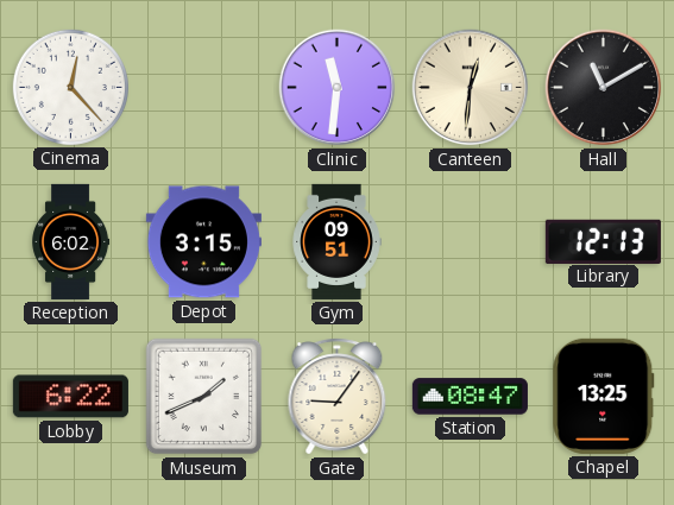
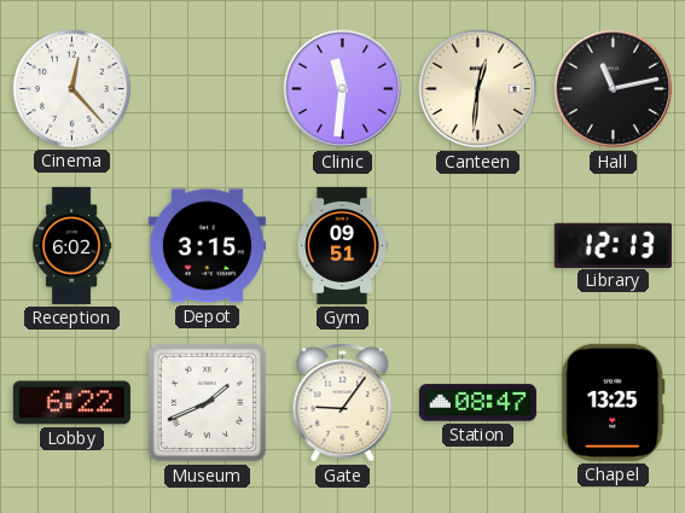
Hall: 11:10 -> 11:13
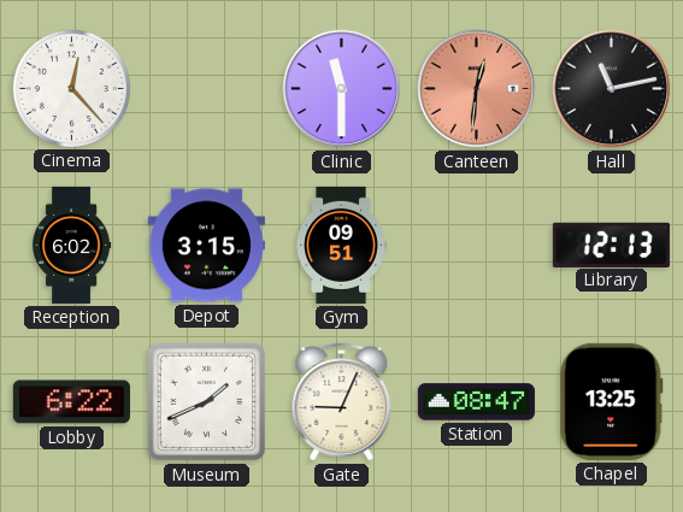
Clinic: 11:31 -> 11:30
Canteen dial: cream -> salmon
Gate: 9:06 -> 9:04
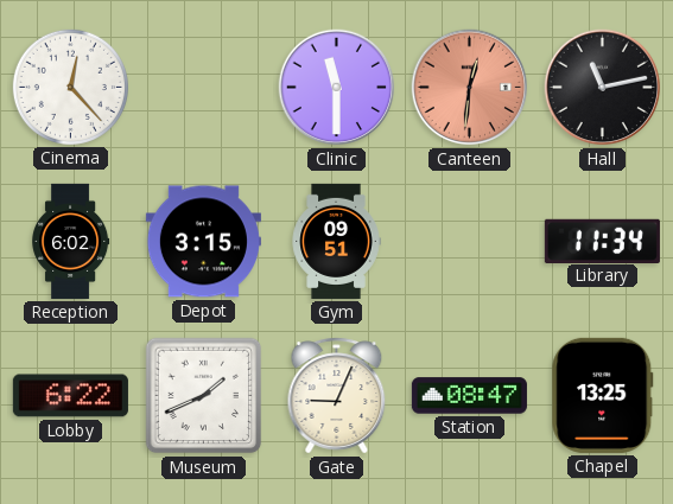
Library: 12:13 -> 11:34
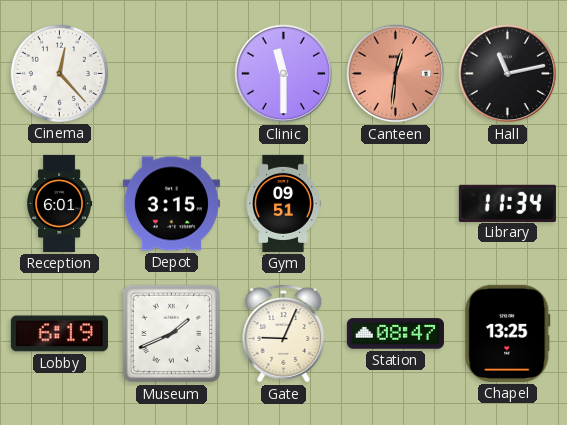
Reception: 6:02 -> 6:01
Lobby: 6:22 -> 6:19
